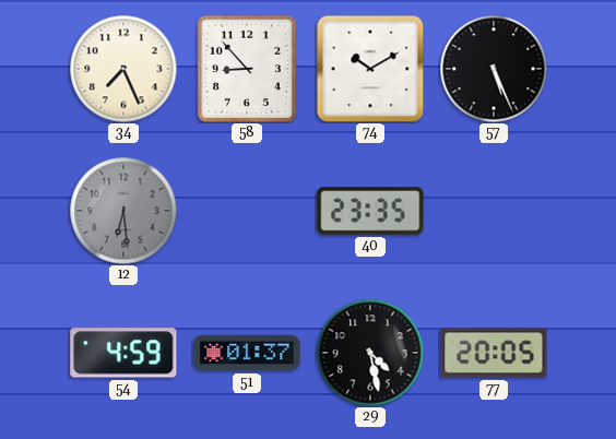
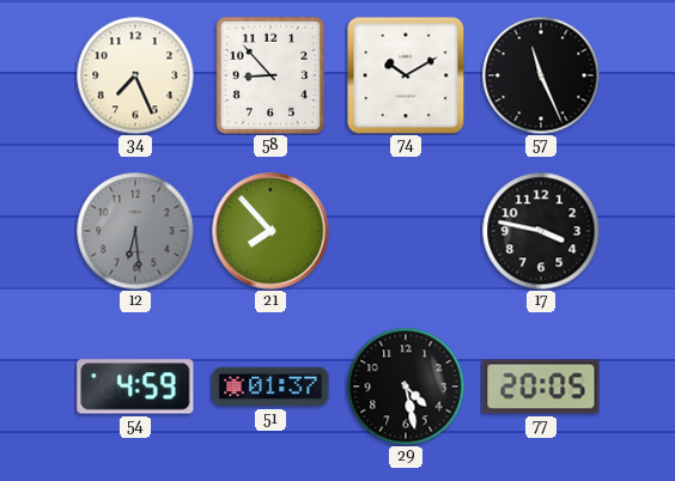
57: 5:26 -> 11:26
21: none -> 7:53
40: 23:35 -> none
17: none -> 3:47
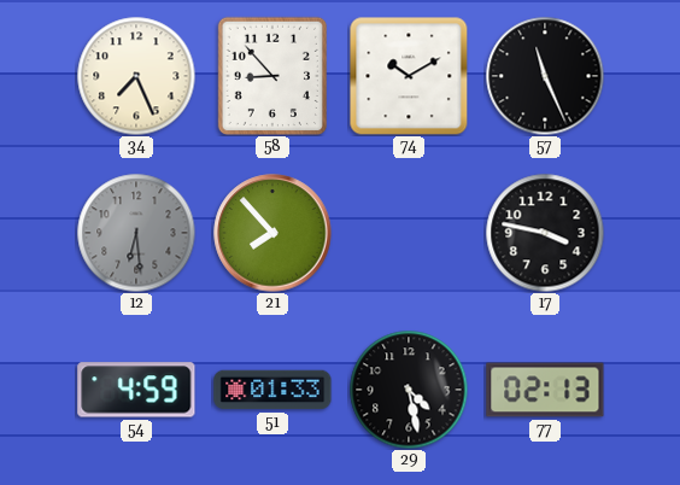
51: 01:37 -> 01:33
77: 20:05 -> 02:13
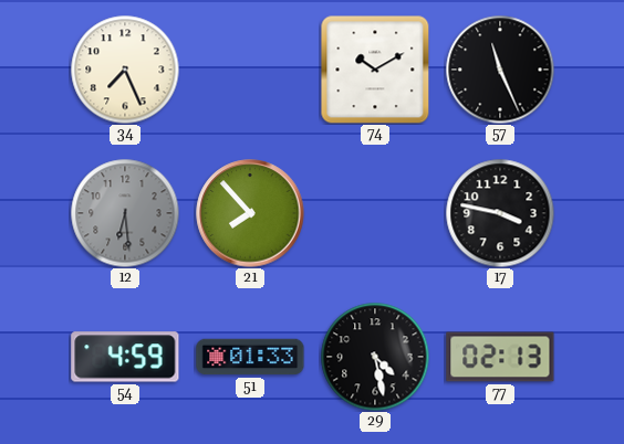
58: 8:53 -> none
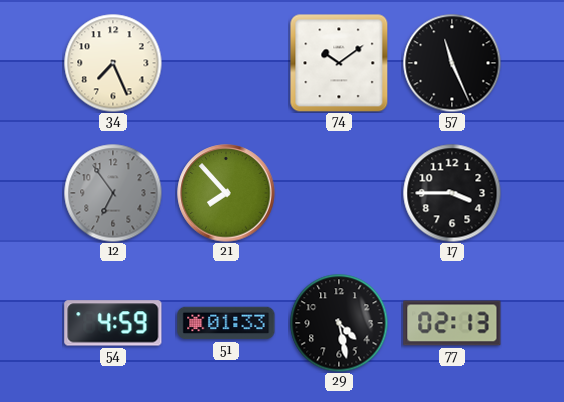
74: 10:10 -> 10:09
12: 6:29 -> 6:54
17: 3:47 -> 3:45
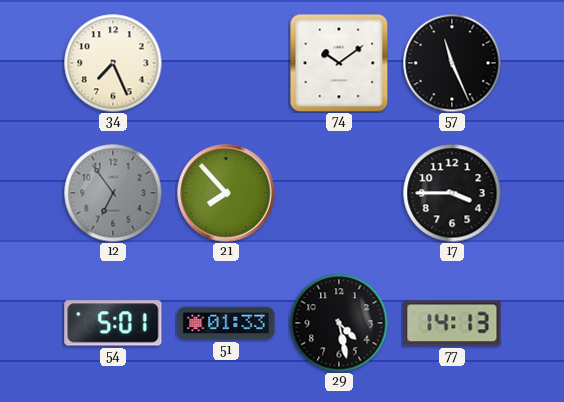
54: 4:59 -> 5:01
77: 02:13 -> 14:13
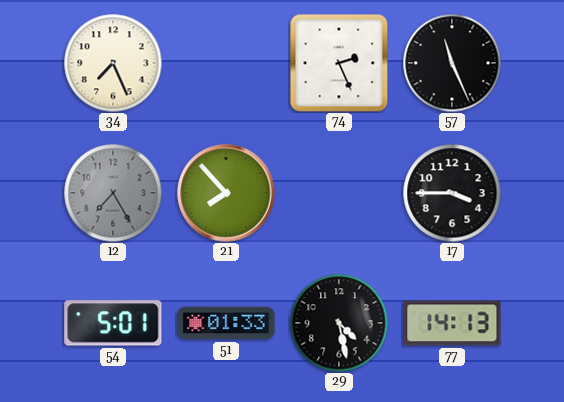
74: 10:09 -> 2:26
12: 6:54 -> 7:25
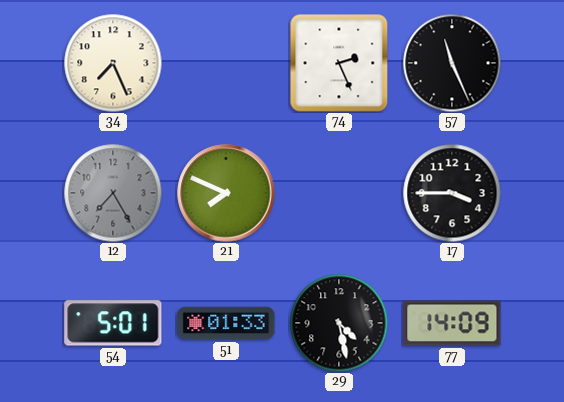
21: 7:53 -> 7:49
77: 14:13 -> 14:09
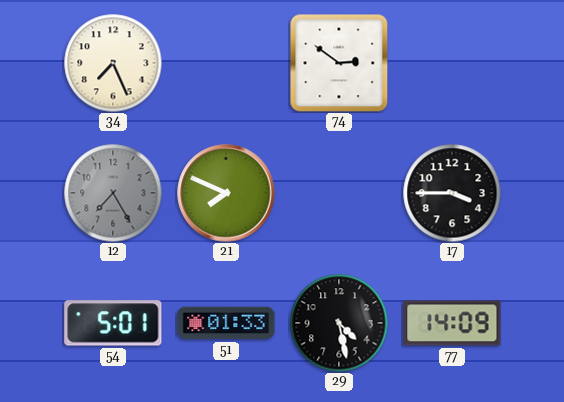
74: 2:26 -> 2:51
57: 11:26 -> none
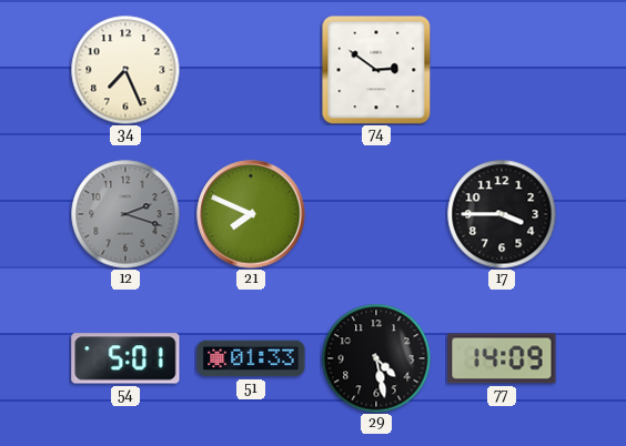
12: 7:25 -> 2:18
